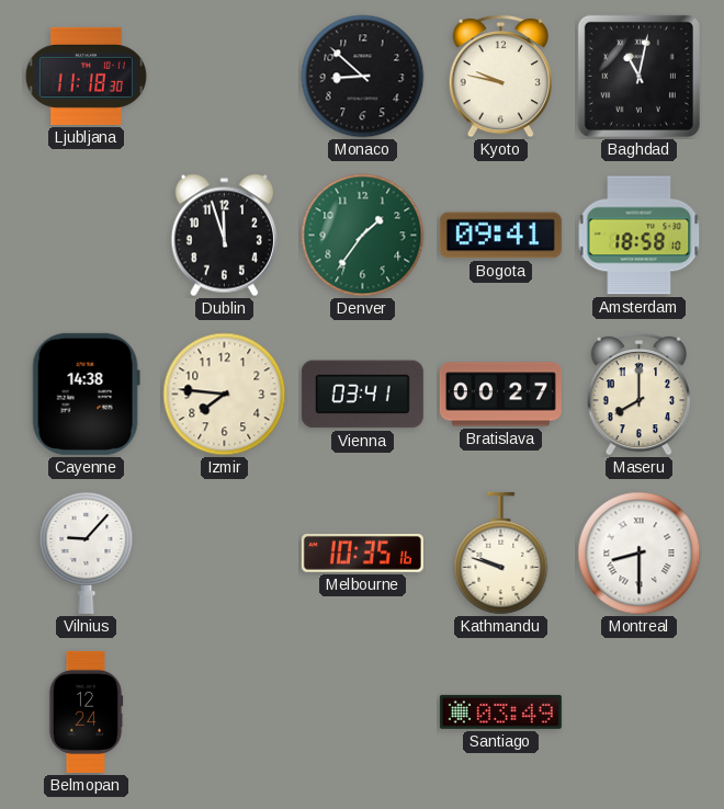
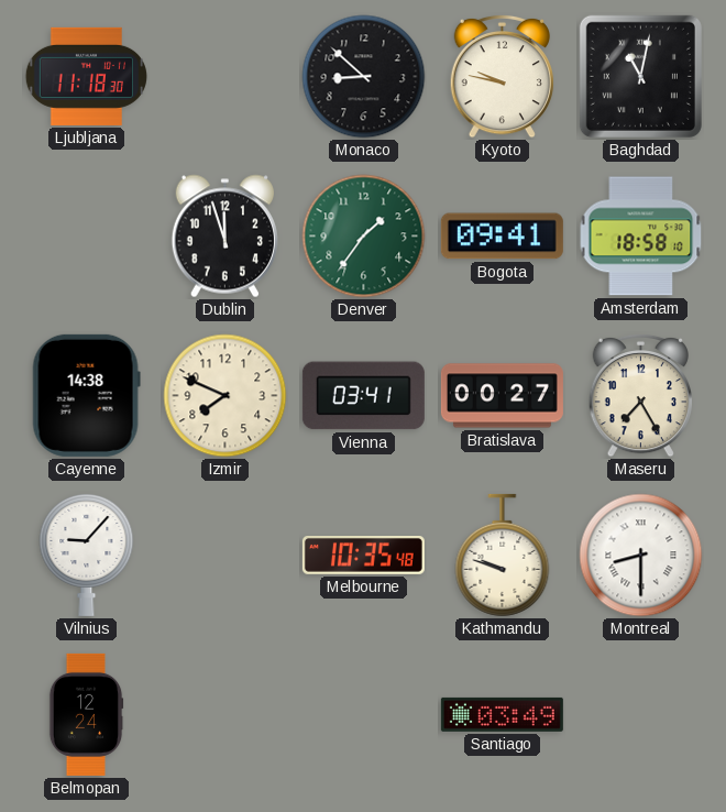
Izmir: 7:46 -> 7:49
Maseru: 8:00 -> 7:25
Melbourne: 10:35:16 -> 10:35:48
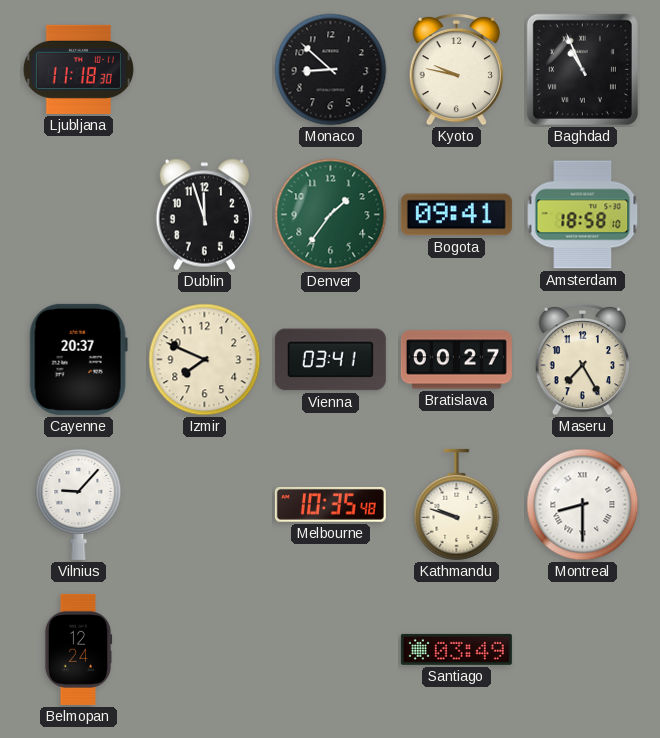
Baghdad: 11:02 -> 10:56
Cayenne: 14:38 -> 20:37
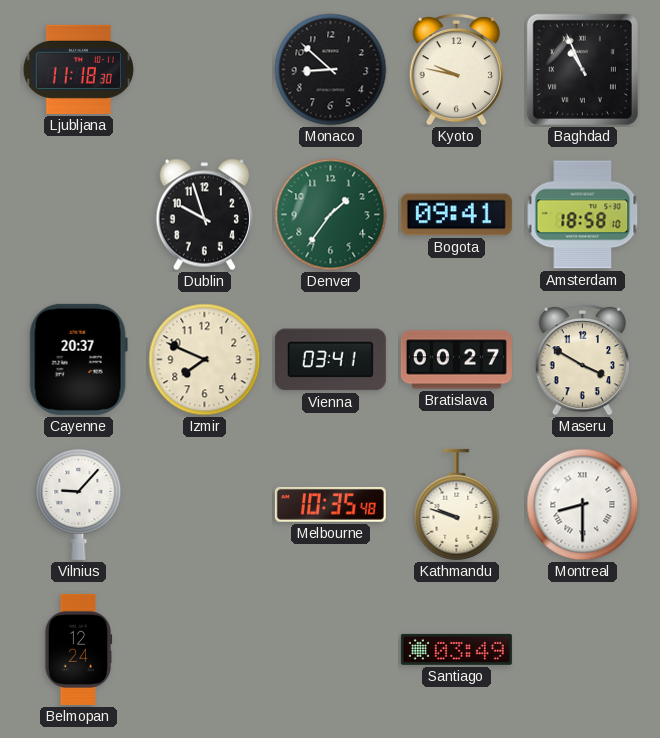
Dublin: 11:57 -> 9:57
Maseru: 7:25 -> 3:50
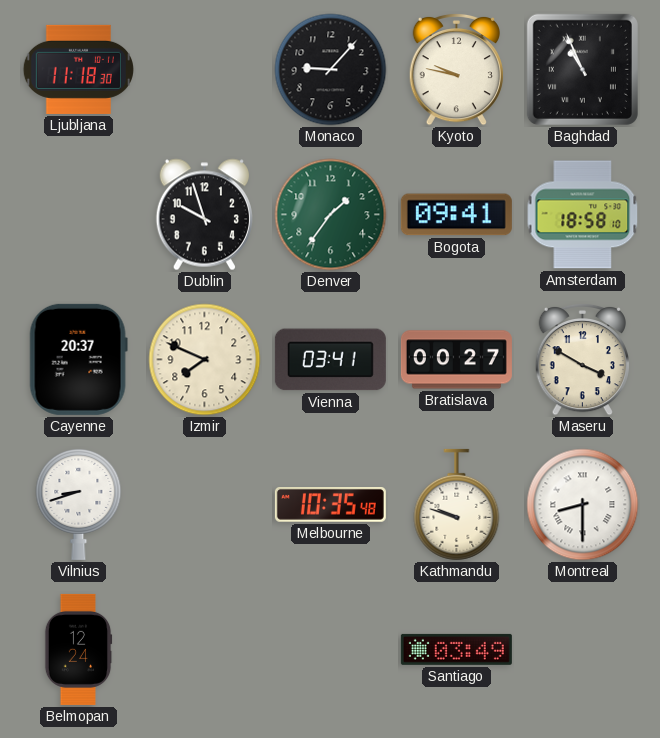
Monaco: 8:52 -> 9:07
Vilnius: 9:07 -> 8:42
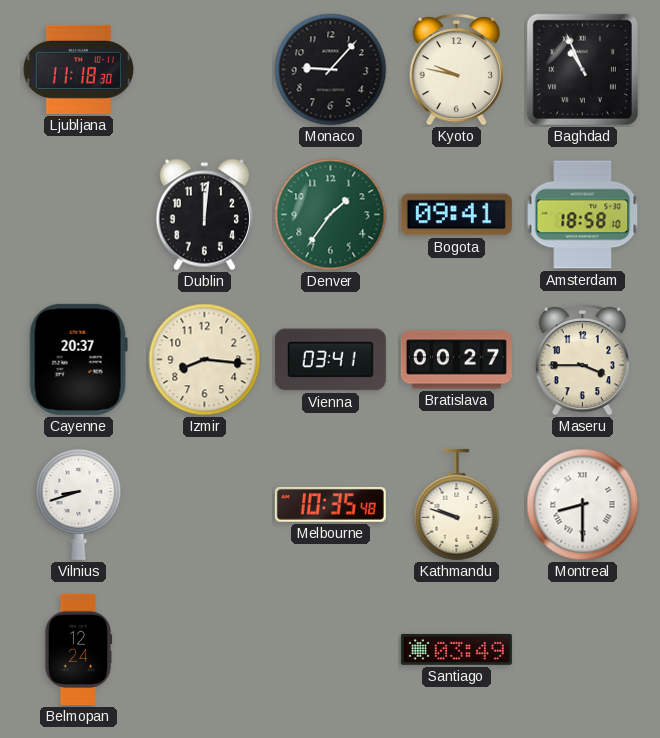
Dublin: 9:57 -> 12:01
Izmir: 7:49 -> 8:16
Maseru: 3:50 -> 3:45
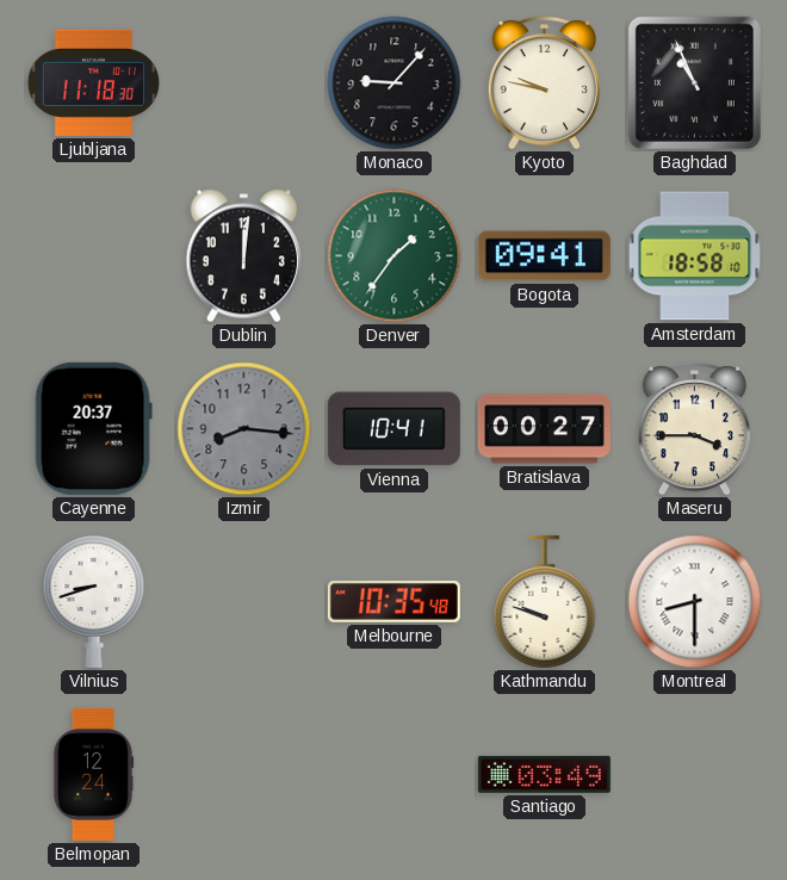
Izmir dial: cream -> grey
Vienna: 03:41 -> 10:41
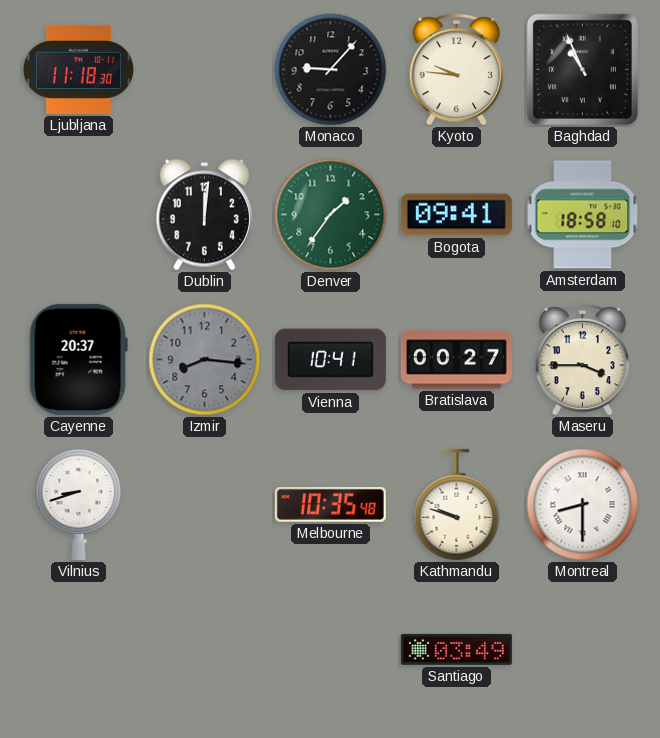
Kyoto: 9:47 -> 9:46
Belmopan: 12:24 -> none
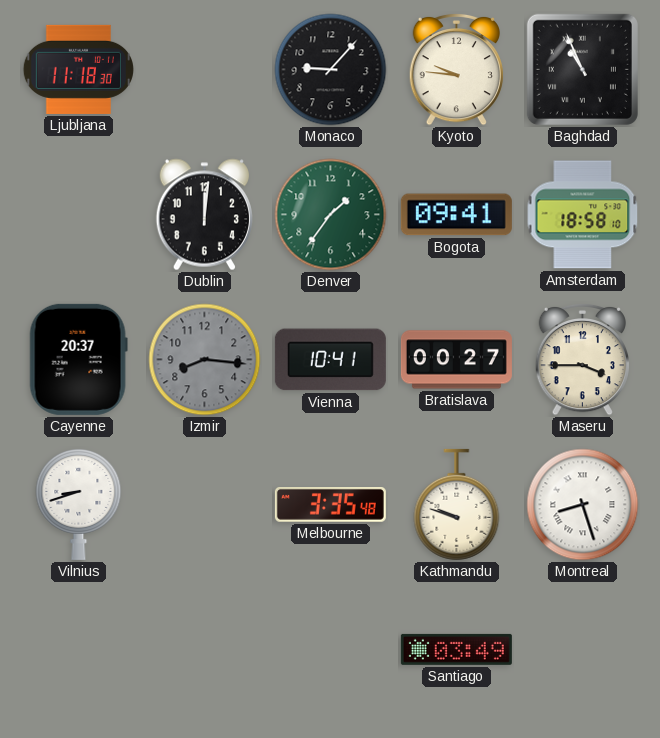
Melbourne: 10:35 -> 3:35
Montreal: 8:30 -> 8:27
